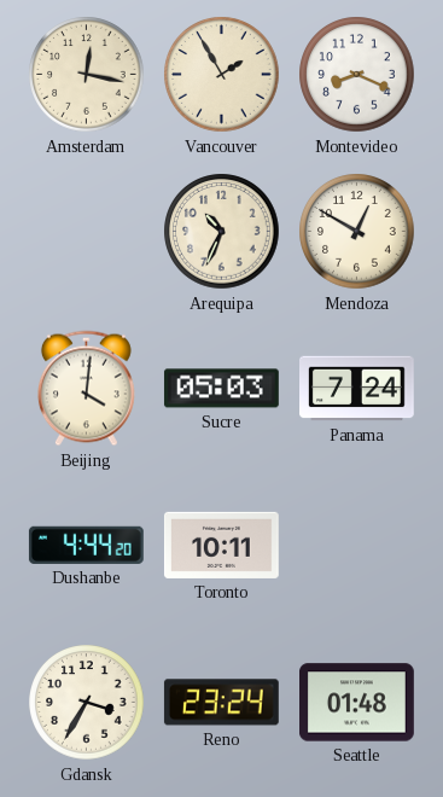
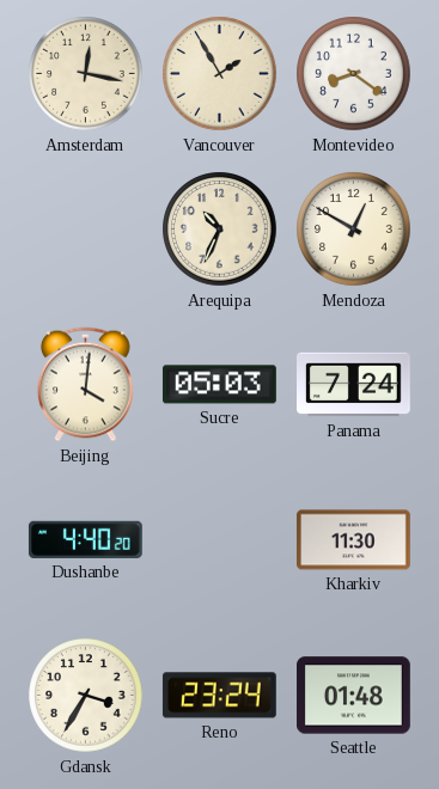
Montevideo: 8:19 -> 8:21
Dushanbe: 4:44 -> 4:40
Toronto: 10:11 -> none
Kharkiv: none -> 11:30
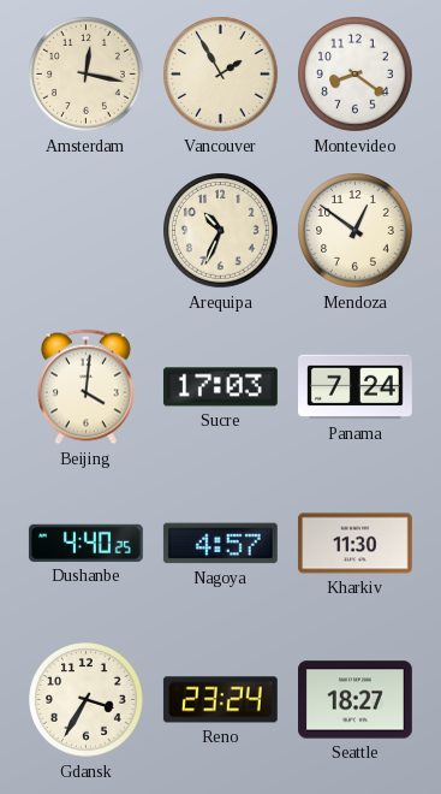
Mendoza: 12:50 -> 12:51
Sucre: 05:03 -> 17:03
Dushanbe: 4:40:20 -> 4:40:25
Nagoya: none -> 4:57
Seattle: 01:48 -> 18:27
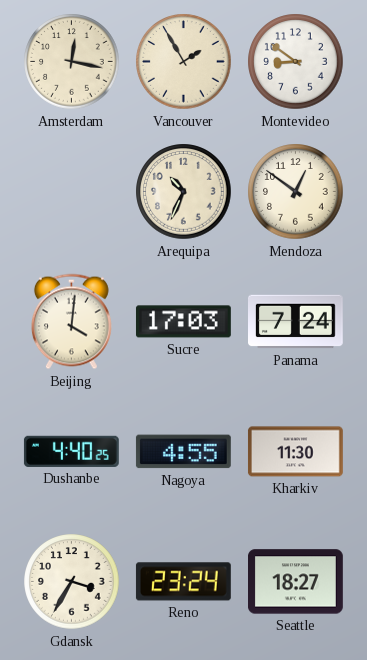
Montevideo: 8:21 -> 8:51
Nagoya: 4:57 -> 4:55
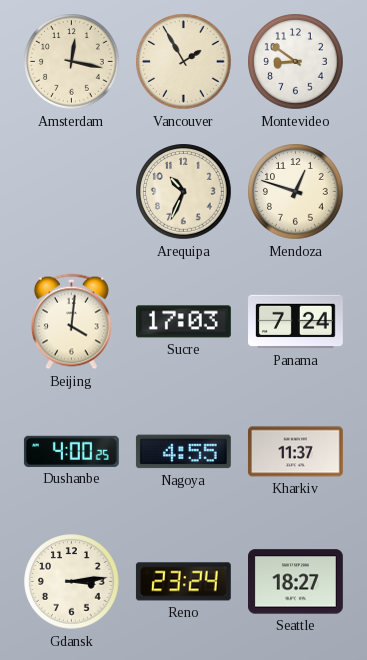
Mendoza: 12:51 -> 12:48
Dushanbe: 4:40 -> 4:00
Kharkiv: 11:30 -> 11:37
Gdansk: 3:35 -> 3:14
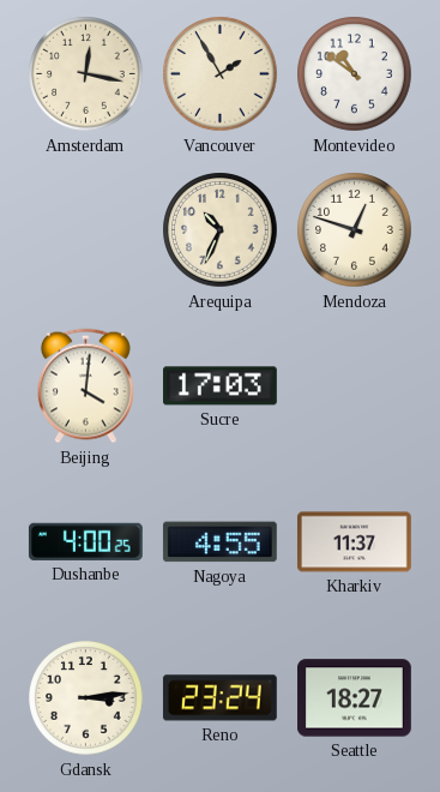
Montevideo: 8:51 -> 10:51
Panama: 7:24 -> none
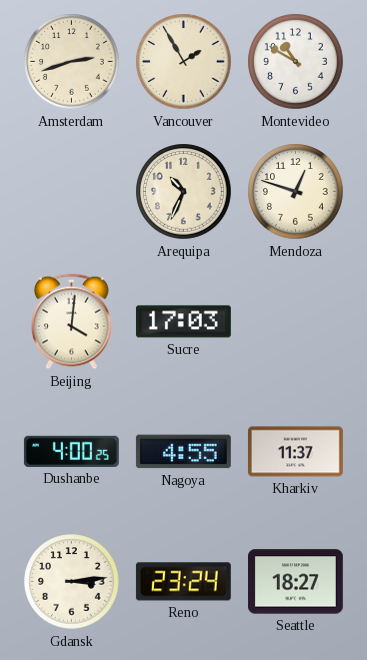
Amsterdam: 12:17 -> 2:42
Montevideo: 10:51 -> 10:50
